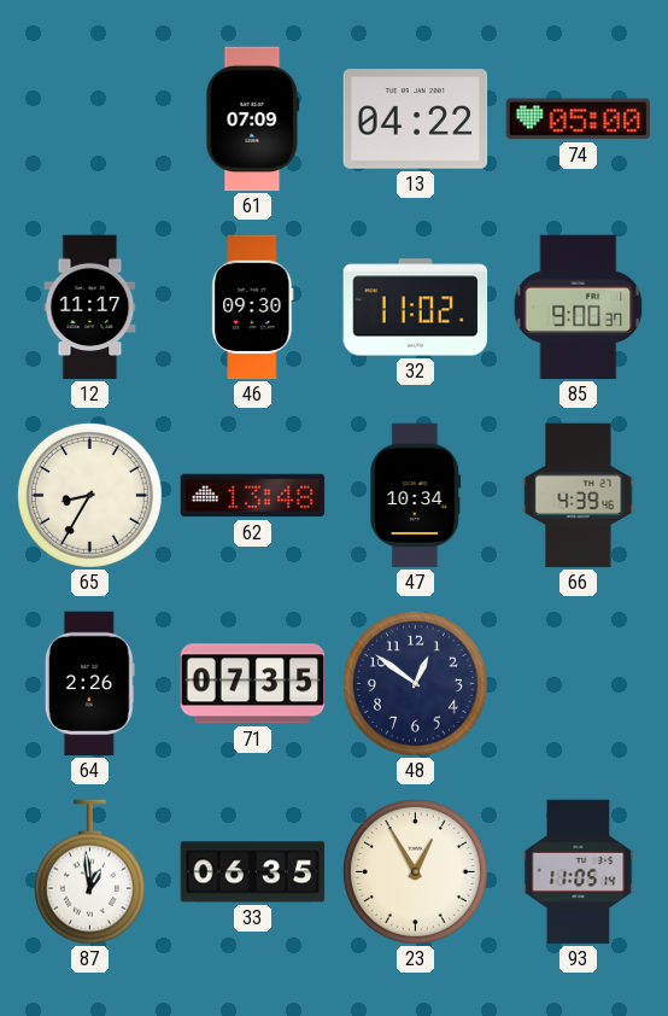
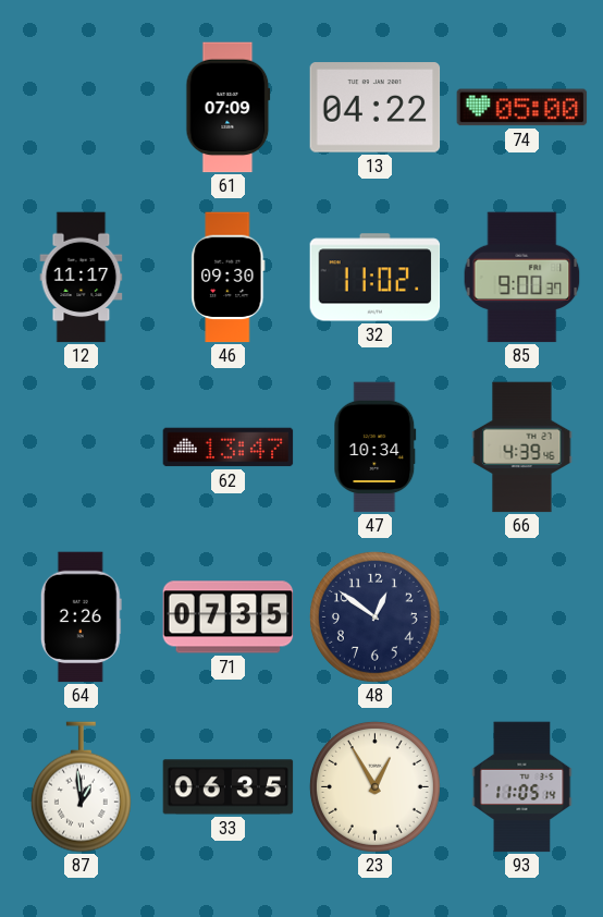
65: 8:35 -> none
62: 13:48 -> 13:47
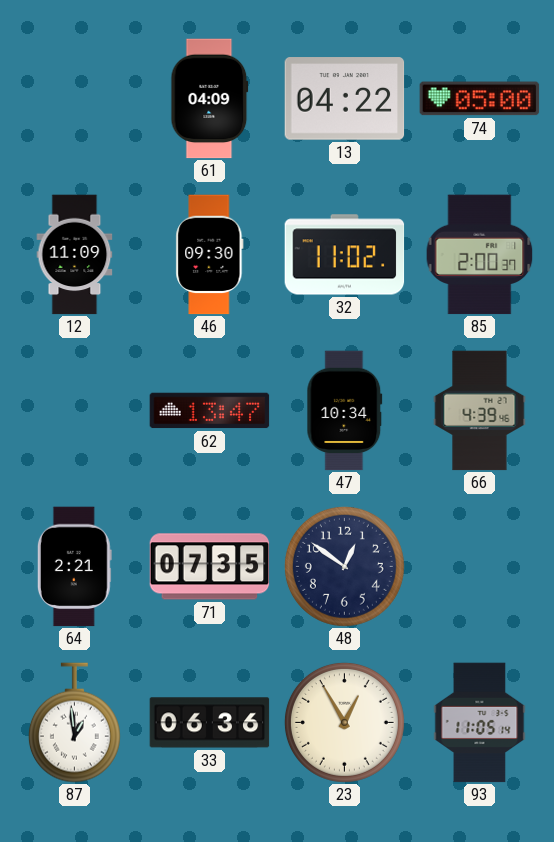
61: 07:09 -> 04:09
12: 11:17 -> 11:09
85: 9:00 -> 2:00
64: 2:26 -> 2:21
33: 06:35 -> 06:36
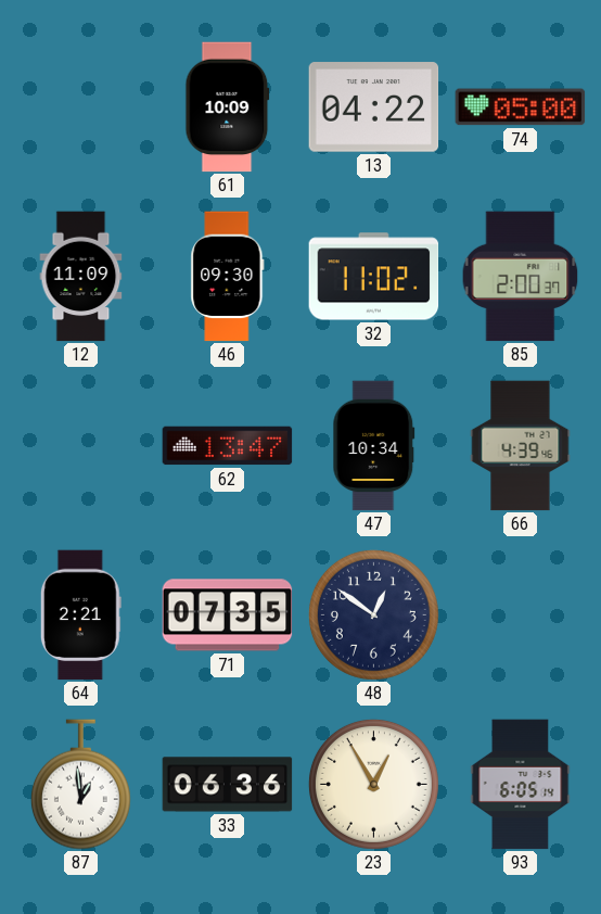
61: 04:09 -> 10:09
93: 11:05 -> 6:05
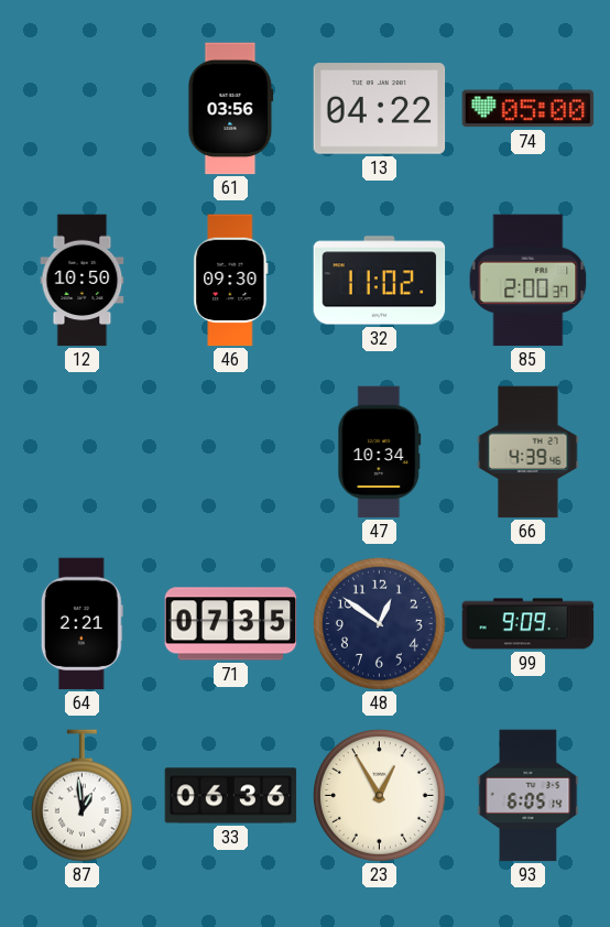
61: 10:09 -> 03:56
12: 11:09 -> 10:50
62: 13:47 -> none
99: none -> 9:09
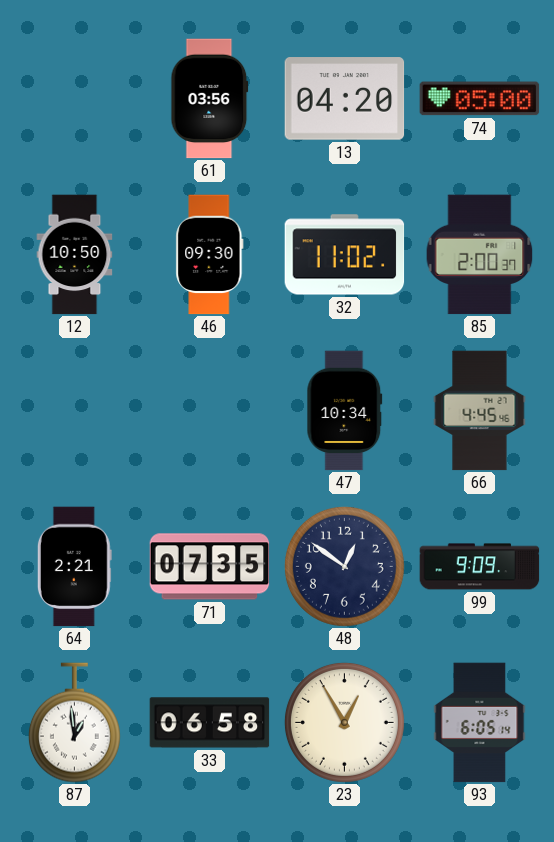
13: 04:22 -> 04:20
66: 4:39 -> 4:45
33: 06:36 -> 06:58
